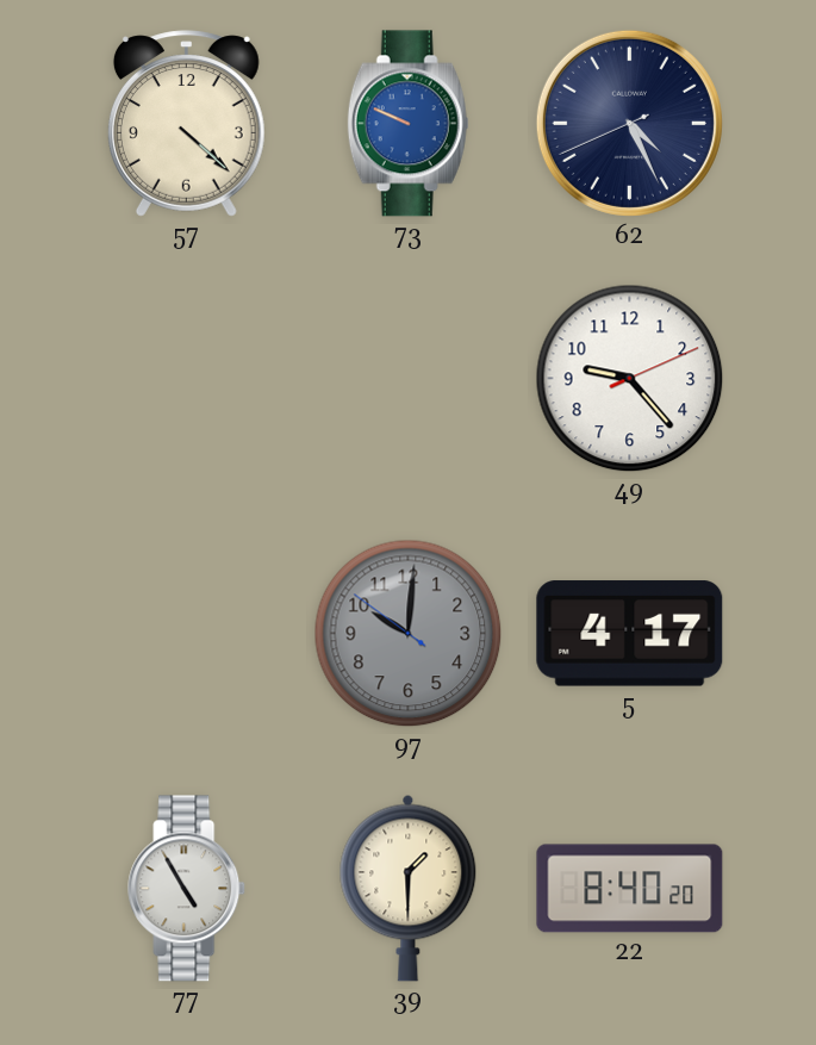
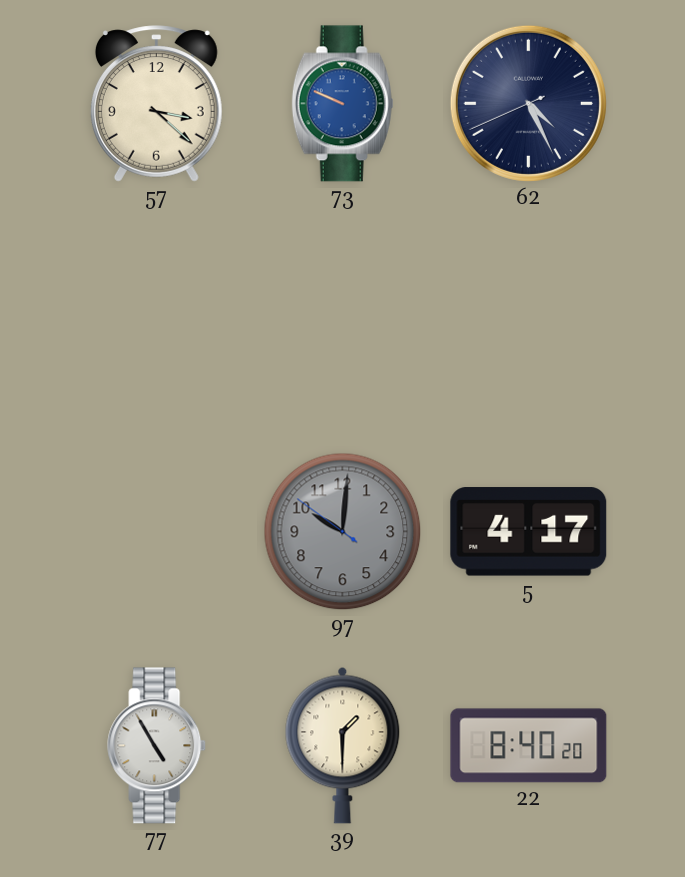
57: 4:22 -> 3:22
49: 9:23 -> none
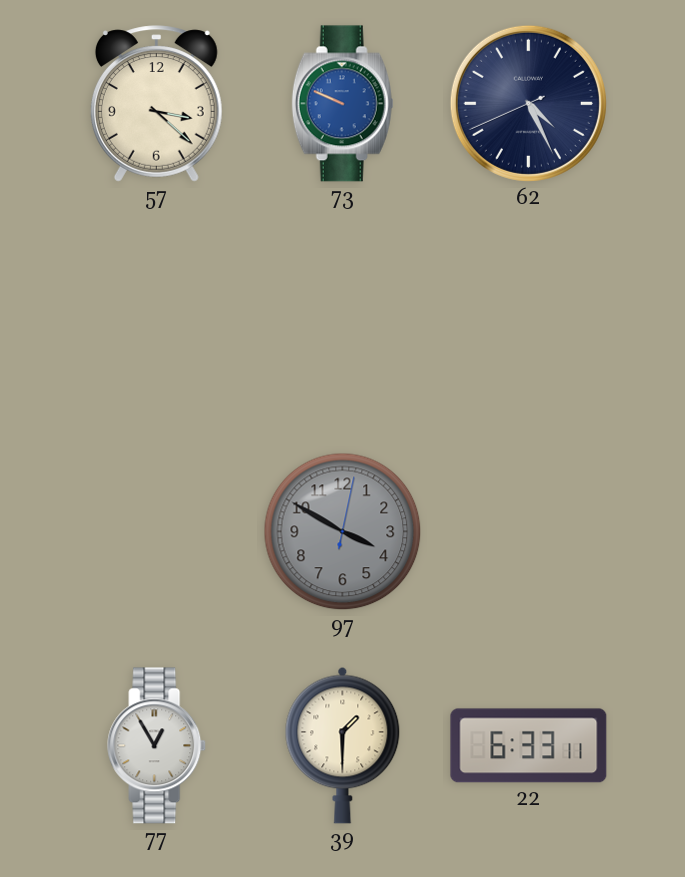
97: 10:00 -> 3:50
5: 4:17 -> none
77: 4:55 -> 12:55
22: 8:40 -> 6:33
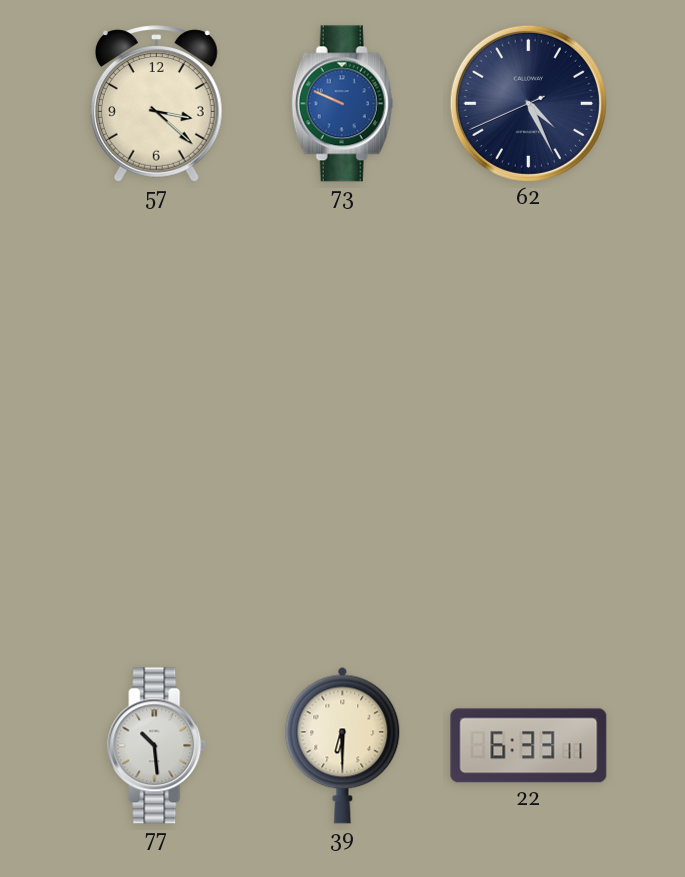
97: 3:50 -> none
77: 12:55 -> 10:29
39: 1:30 -> 6:30
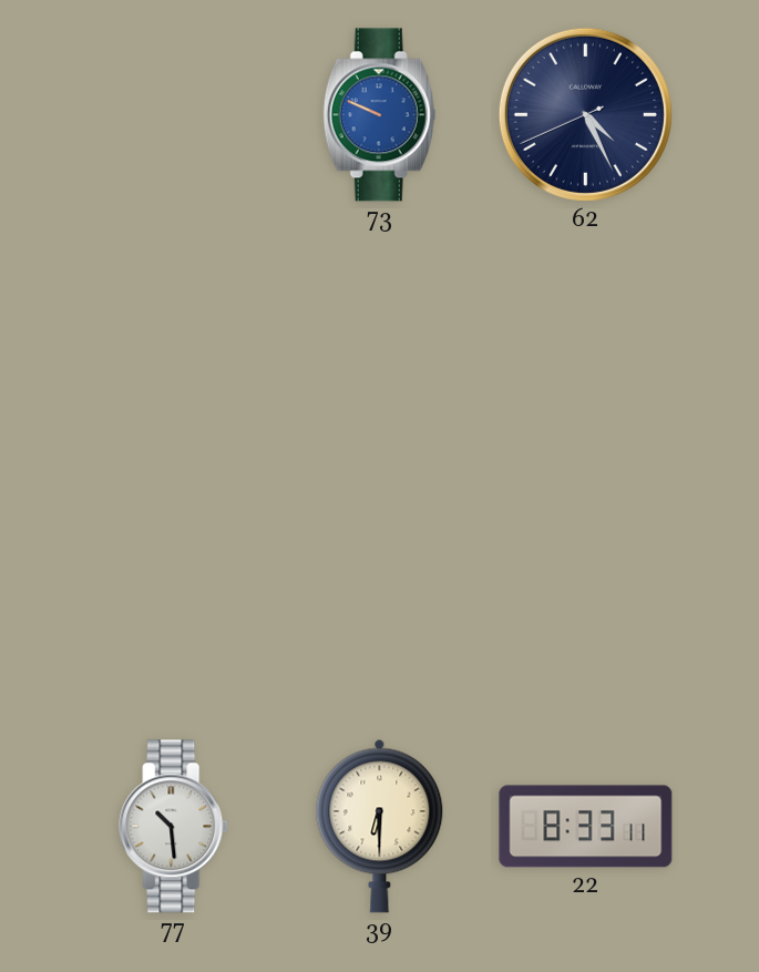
57: 3:22 -> none
22: 6:33 -> 8:33
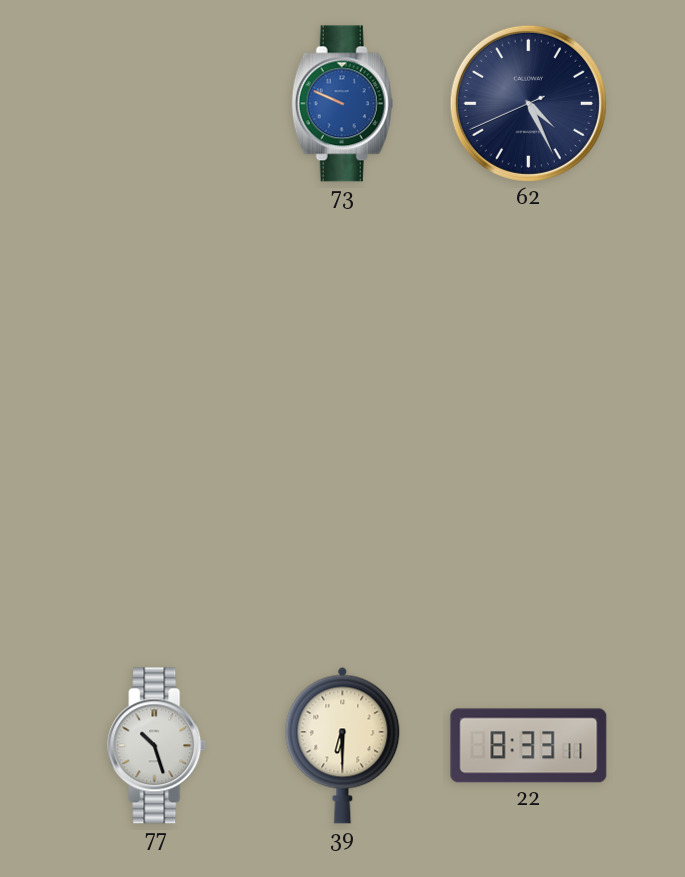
77: 10:29 -> 10:27
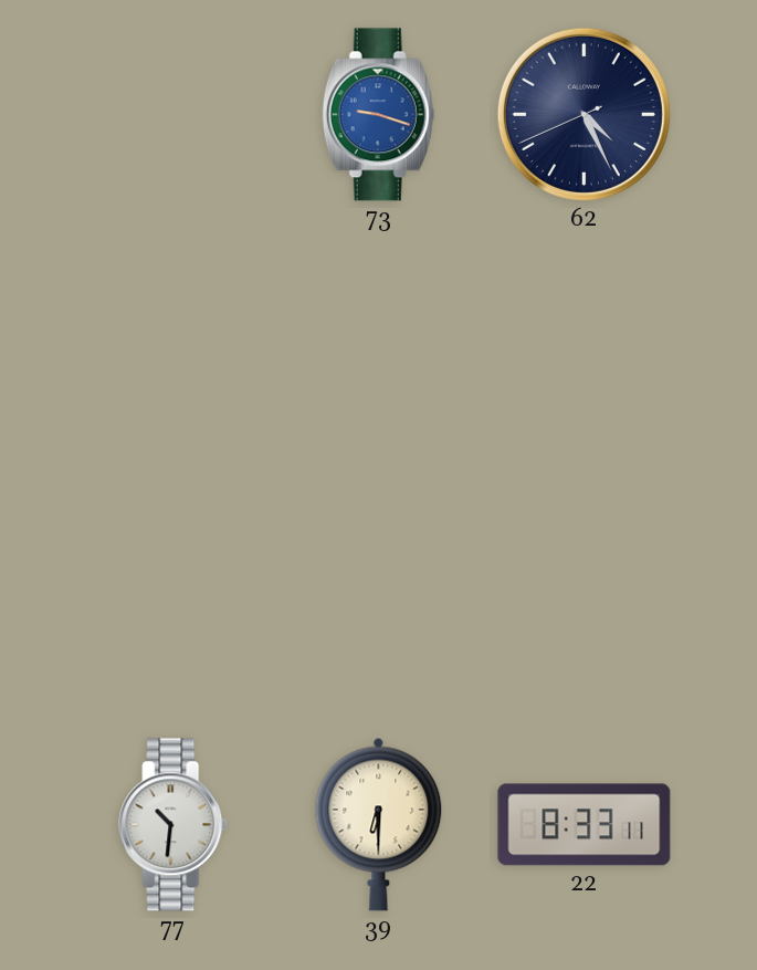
73: 9:49 -> 9:18
77: 10:27 -> 10:31
